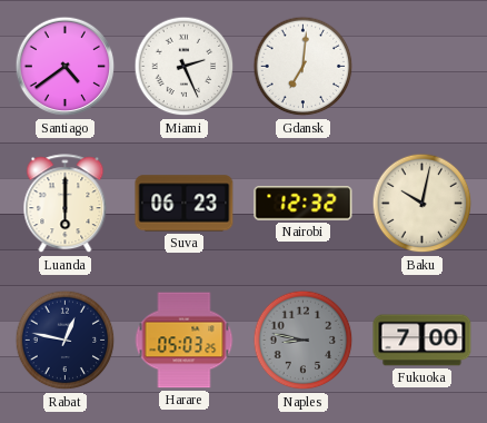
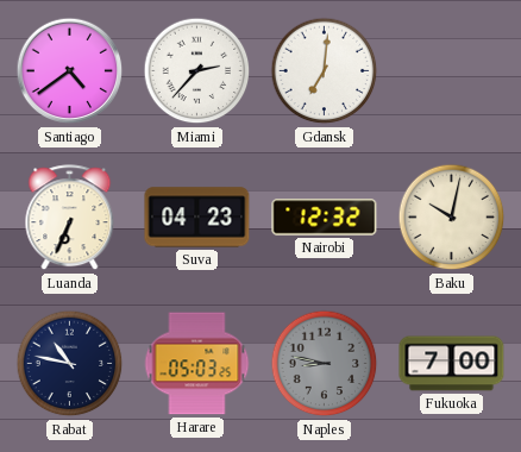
Miami: 2:26 -> 2:37
Luanda: 6:00 -> 6:34
Suva: 06:23 -> 04:23
Rabat: 12:47 -> 10:47
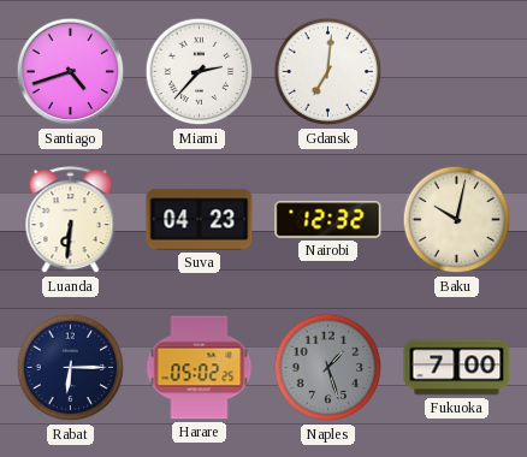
Santiago: 4:39 -> 4:42
Luanda: 6:34 -> 6:31
Rabat: 10:47 -> 6:15
Harare: 05:03 -> 05:02
Naples: 8:47 -> 1:27
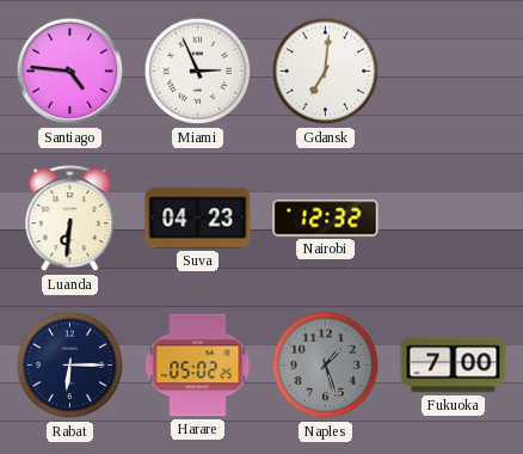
Santiago: 4:42 -> 4:46
Miami: 2:37 -> 2:56
Baku: 10:02 -> none
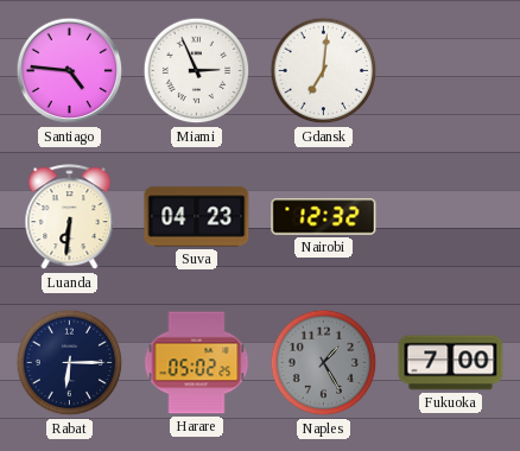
Naples: 1:27 -> 1:25
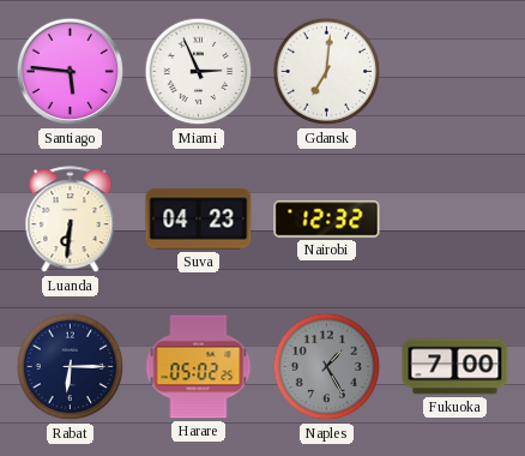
Santiago: 4:46 -> 5:46
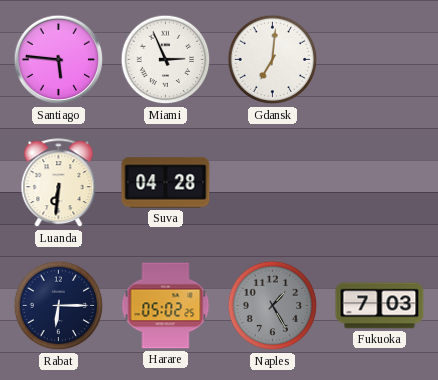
Suva: 04:23 -> 04:28
Nairobi: 12:32 -> none
Fukuoka: 7:00 -> 7:03
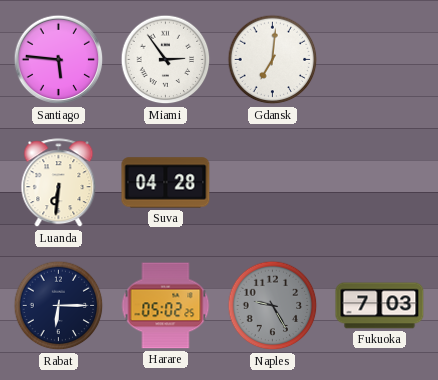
Miami: 2:56 -> 2:54
Naples: 1:25 -> 9:25
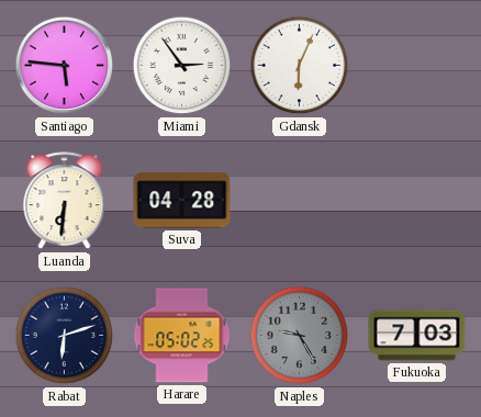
Gdansk: 7:01 -> 6:04
Rabat: 6:15 -> 6:12
